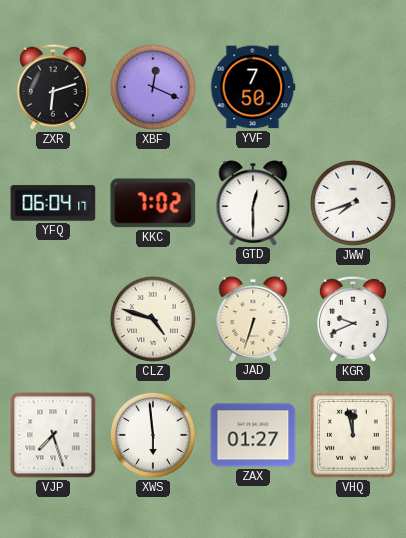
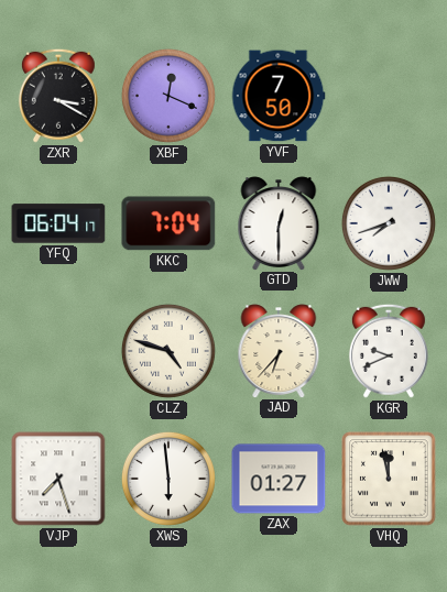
ZXR: 6:12 -> 3:20
KKC: 7:02 -> 7:04
JAD: 6:33 -> 6:37
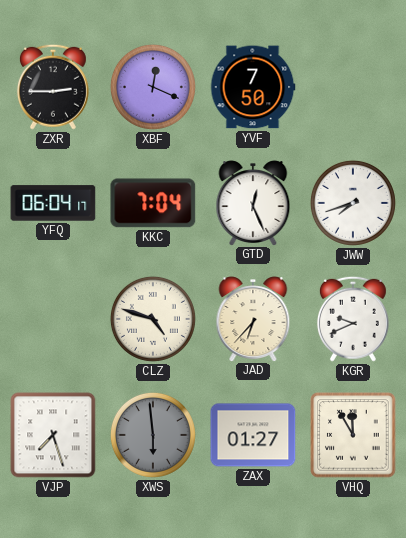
ZXR: 3:20 -> 2:45
GTD: 12:30 -> 12:26
XWS dial: white -> grey
VHQ: 11:58 -> 11:55
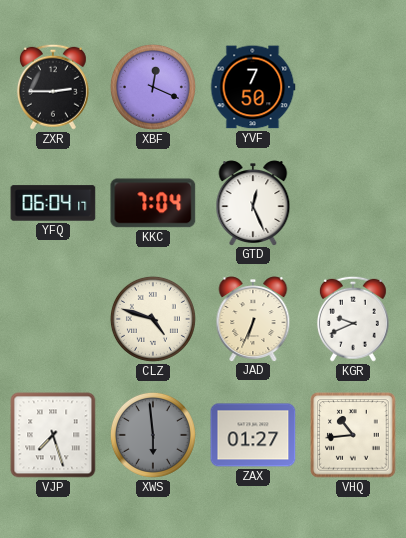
JWW: 7:42 -> none
JAD: 6:37 -> 6:34
VHQ: 11:55 -> 10:44
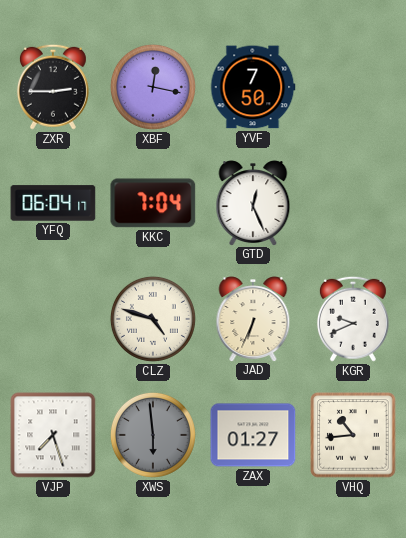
XBF: 12:19 -> 12:17
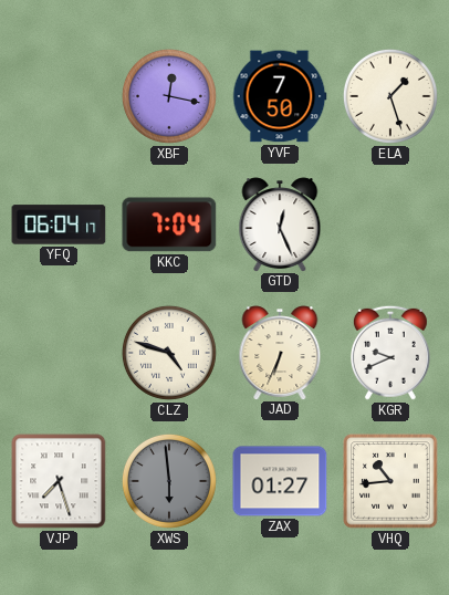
ZXR: 2:45 -> none
ELA: none -> 1:27
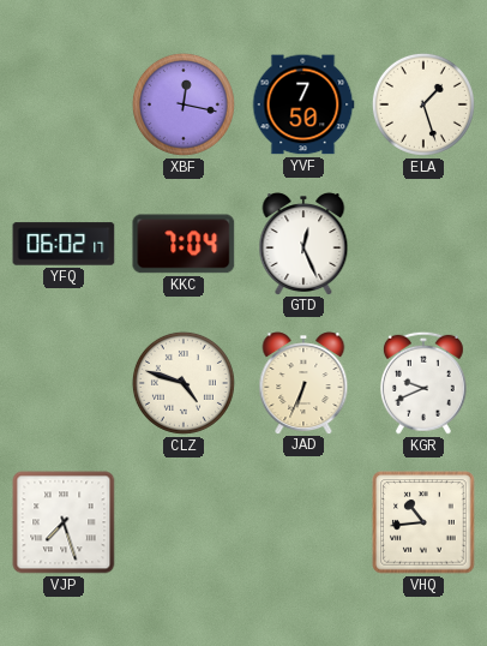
YFQ: 06:04 -> 06:02
XWS: 5:59 -> none
ZAX: 01:27 -> none
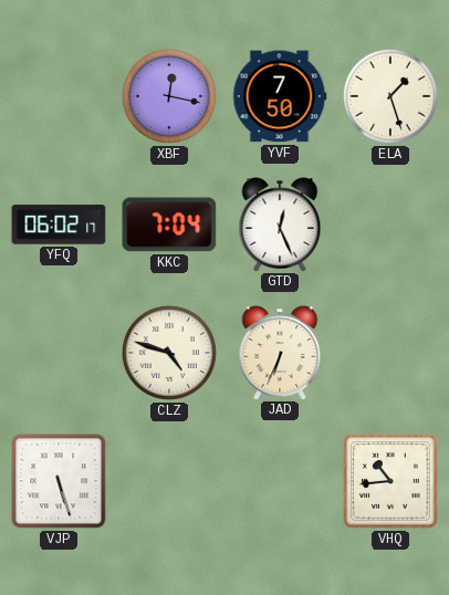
KGR: 9:41 -> none
VJP: 7:27 -> 5:27
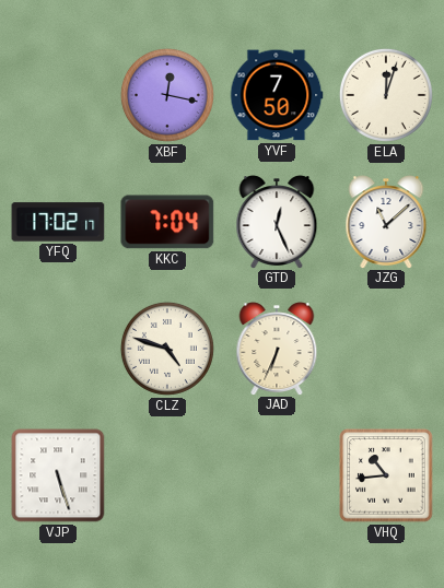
ELA: 1:27 -> 12:03
YFQ: 06:02 -> 17:02
JZG: none -> 11:08
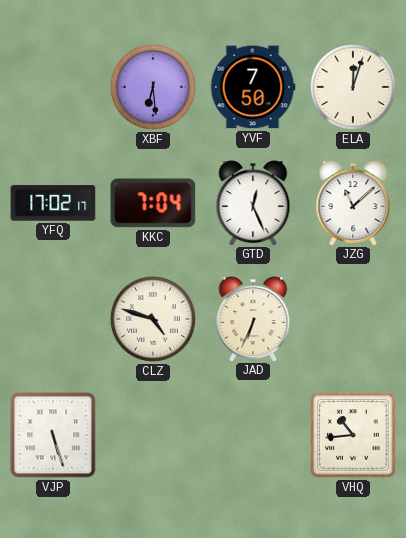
XBF: 12:17 -> 6:29
